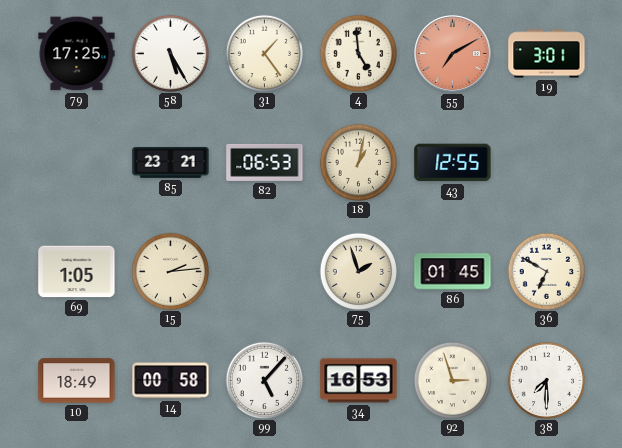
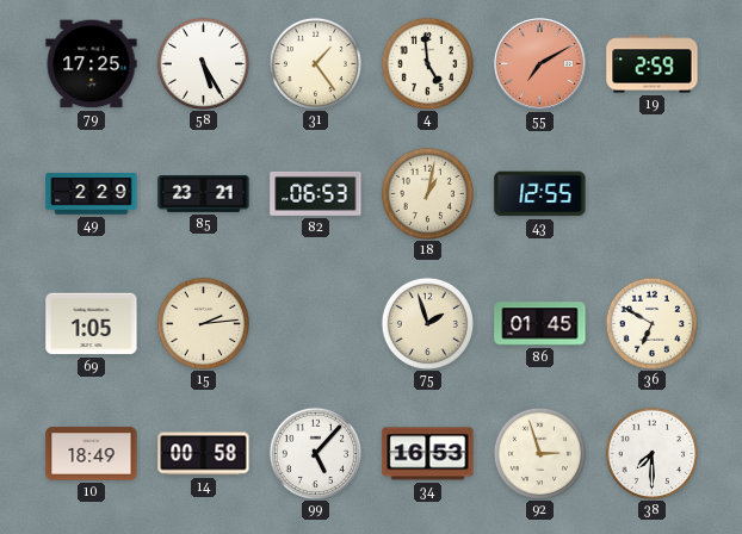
19: 3:01 -> 2:59
49: none -> 2:29
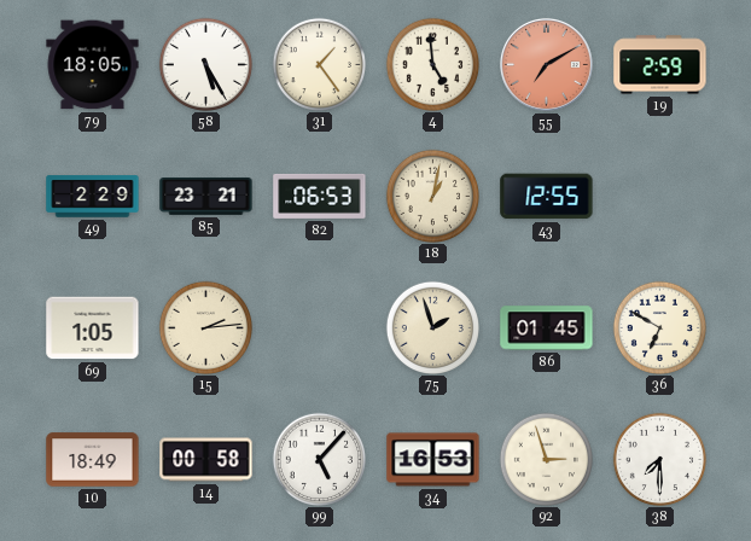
79: 17:25 -> 18:05
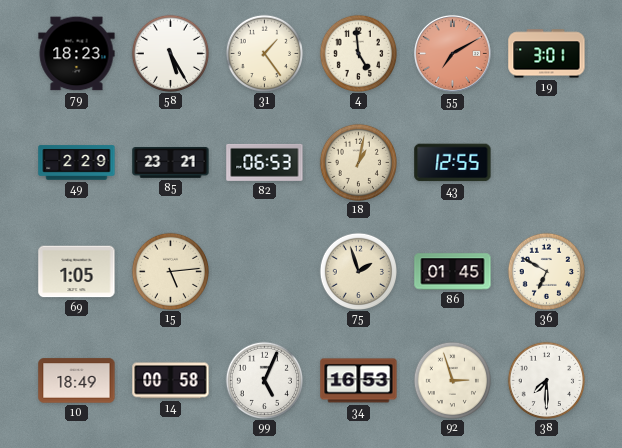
79: 18:05 -> 18:23
19: 2:59 -> 3:01
15: 2:14 -> 5:14
99: 5:07 -> 5:04
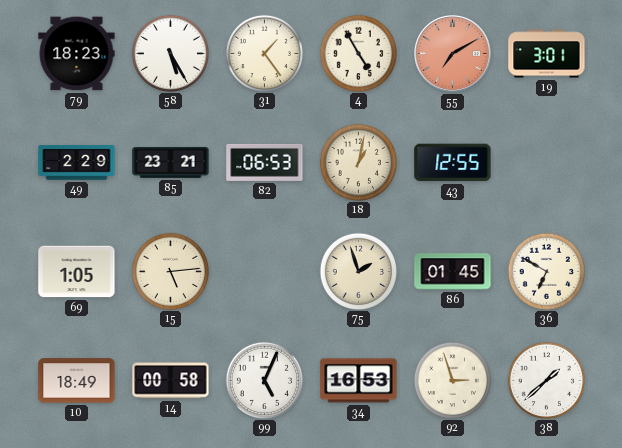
4: 4:59 -> 4:55
38: 7:30 -> 1:38
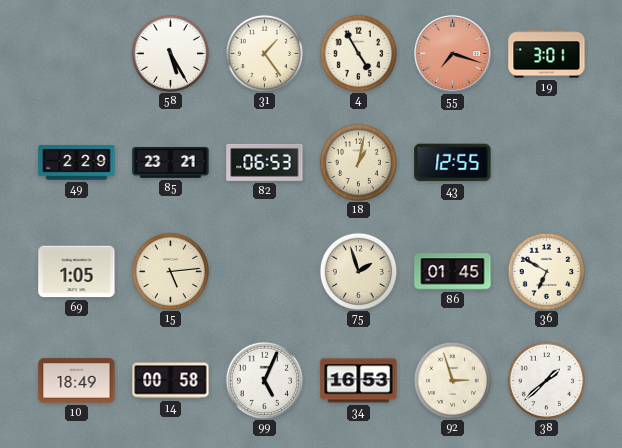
79: 18:23 -> none
55: 7:10 -> 7:18
